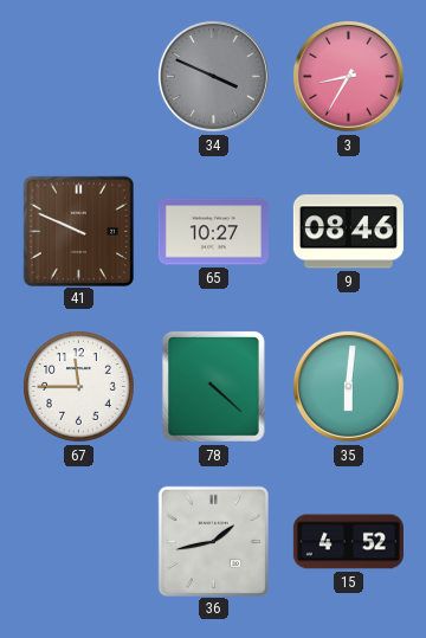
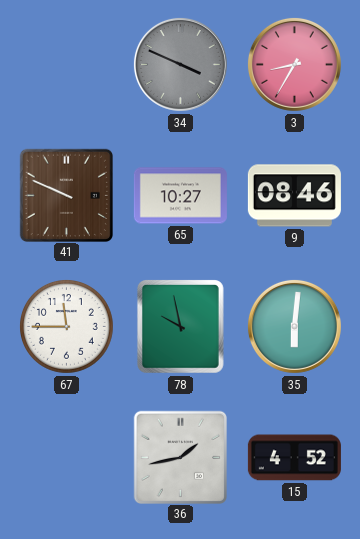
78: 4:22 -> 9:58
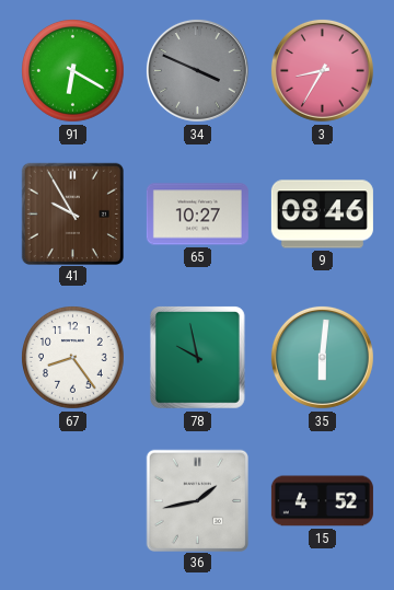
91: none -> 6:20
41: 9:49 -> 9:55
67: 11:45 -> 8:24
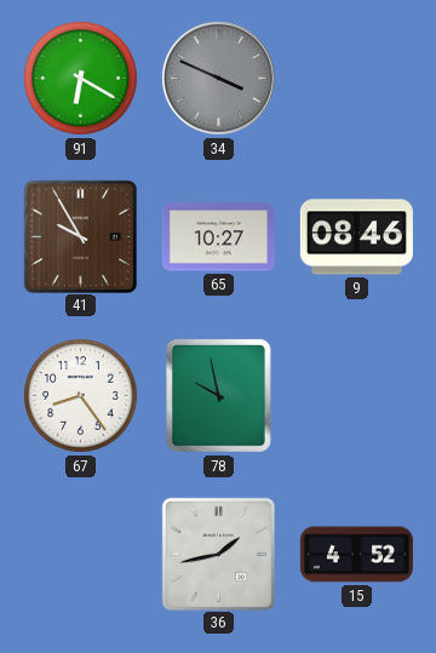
3: 8:35 -> none
35: 6:01 -> none
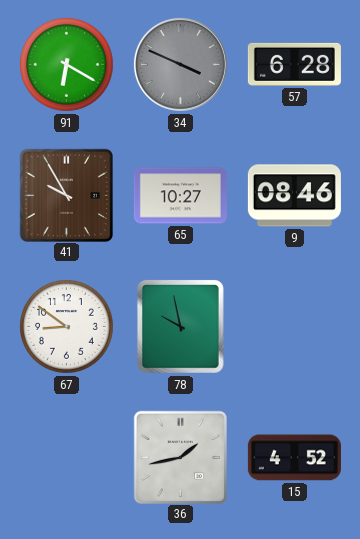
57: none -> 6:28
67: 8:24 -> 8:51
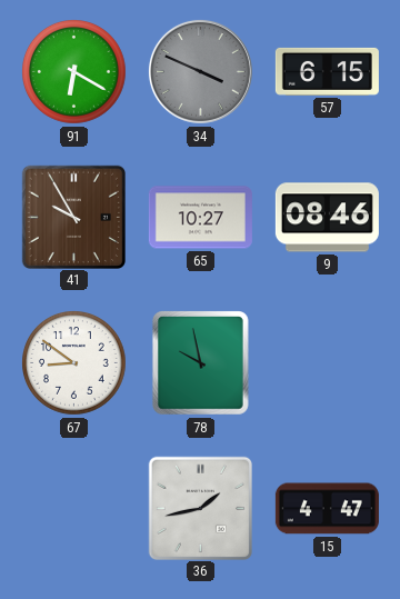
57: 6:28 -> 6:15
15: 4:52 -> 4:47
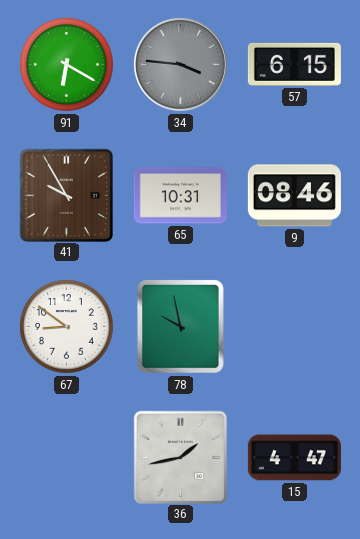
34: 3:49 -> 3:46
65: 10:27 -> 10:31
